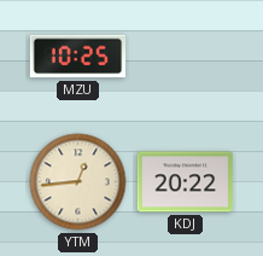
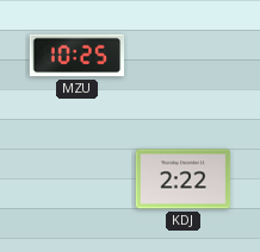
YTM: 12:44 -> none
KDJ: 20:22 -> 2:22
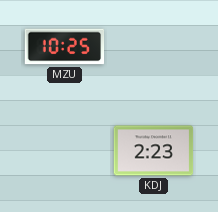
KDJ: 2:22 -> 2:23
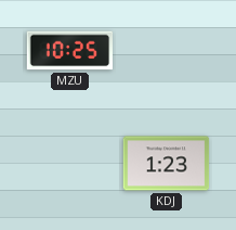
KDJ: 2:23 -> 1:23
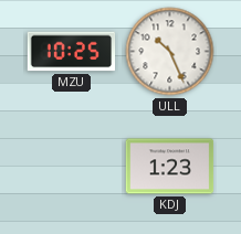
ULL: none -> 10:26
